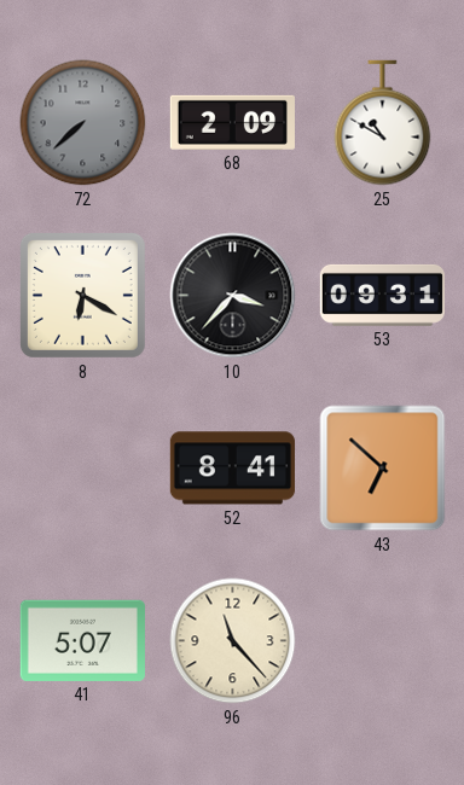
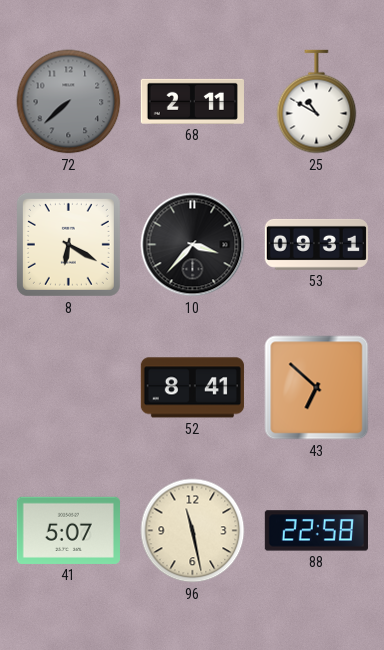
68: 2:09 -> 2:11
96: 11:23 -> 11:28
88: none -> 22:58
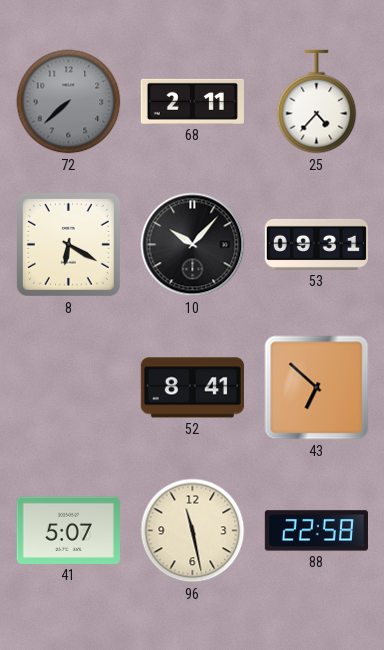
25: 10:50 -> 4:37
10: 3:37 -> 10:07
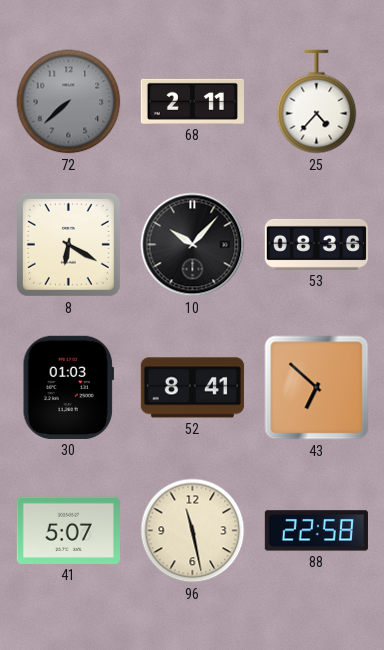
53: 09:31 -> 08:36
30: none -> 01:03
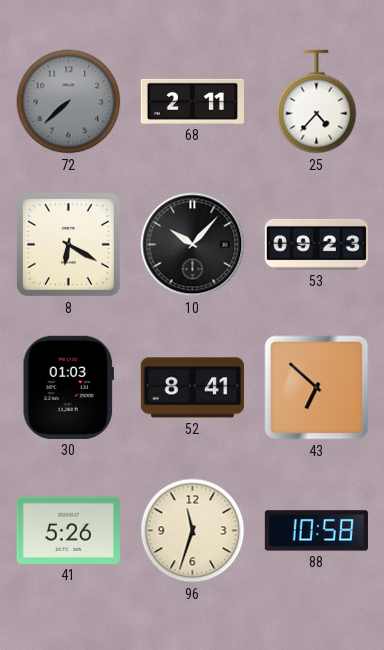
53: 08:36 -> 09:23
41: 5:07 -> 5:26
96: 11:28 -> 11:33
88: 22:58 -> 10:58
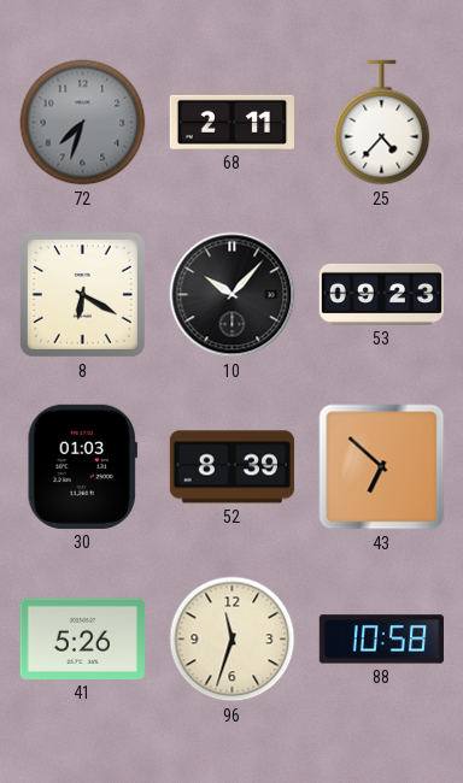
72: 7:38 -> 7:33
52: 8:41 -> 8:39
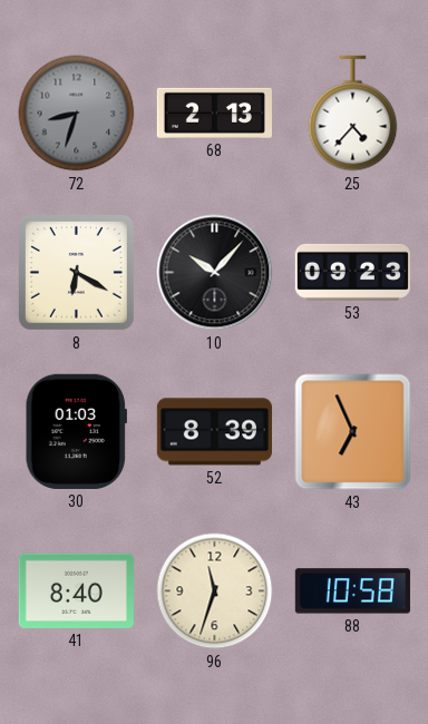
72: 7:33 -> 8:33
68: 2:11 -> 2:13
43: 6:52 -> 6:56
41: 5:26 -> 8:40
